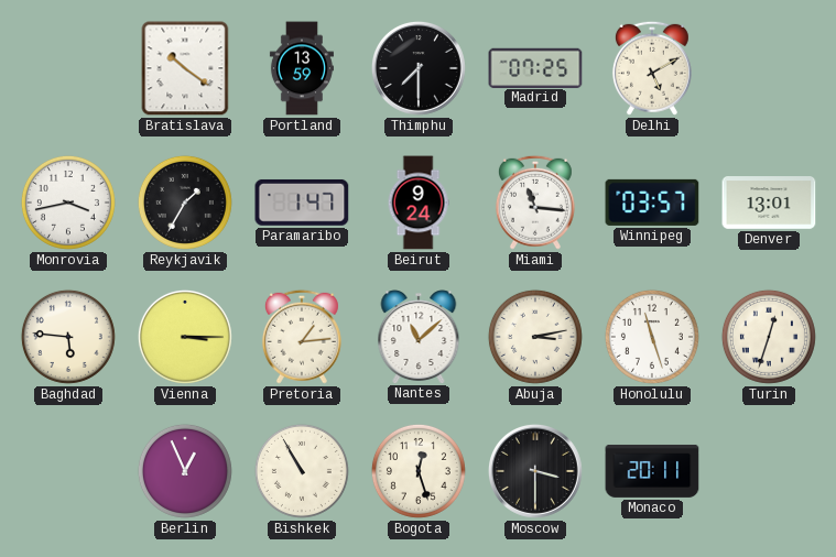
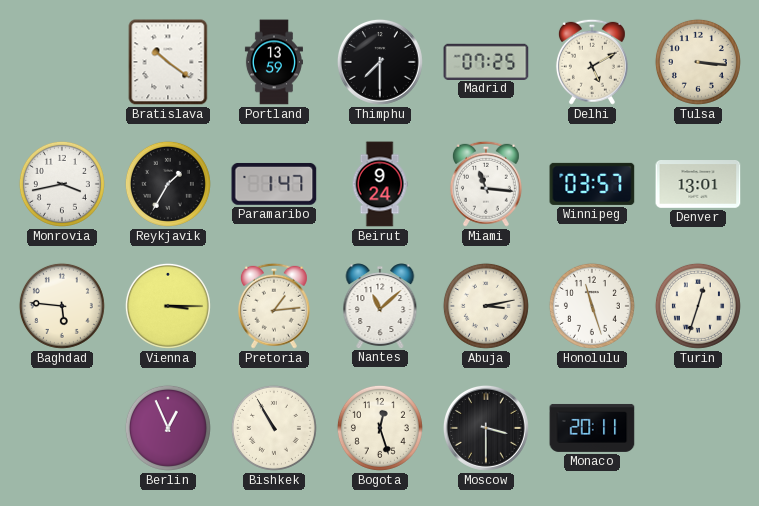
Tulsa: none -> 3:16
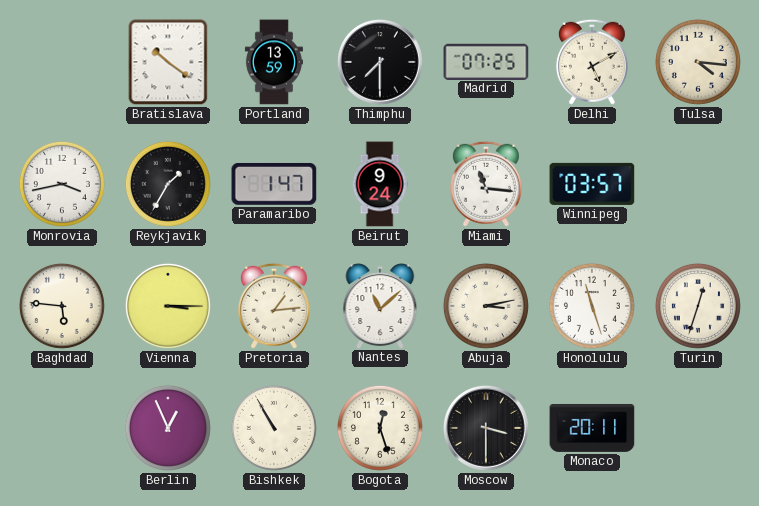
Tulsa: 3:16 -> 4:16
Denver: 13:01 -> none
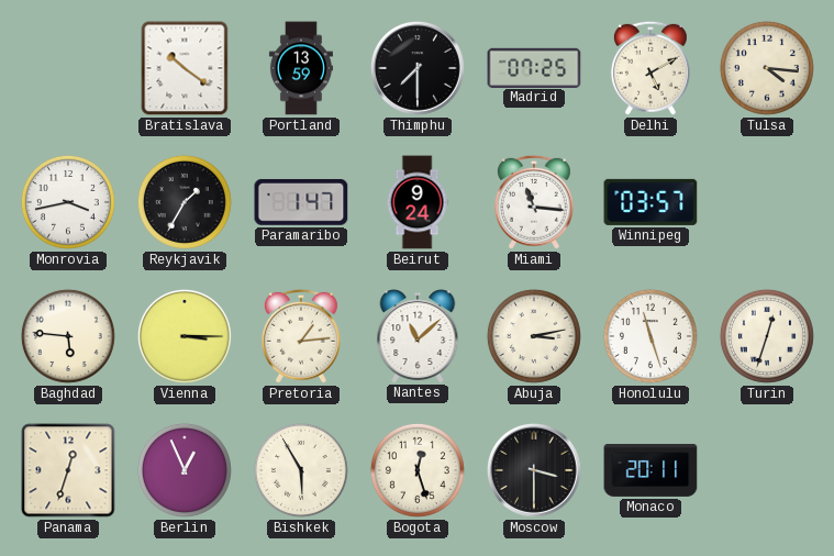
Panama: none -> 12:33
Bishkek: 10:55 -> 5:55
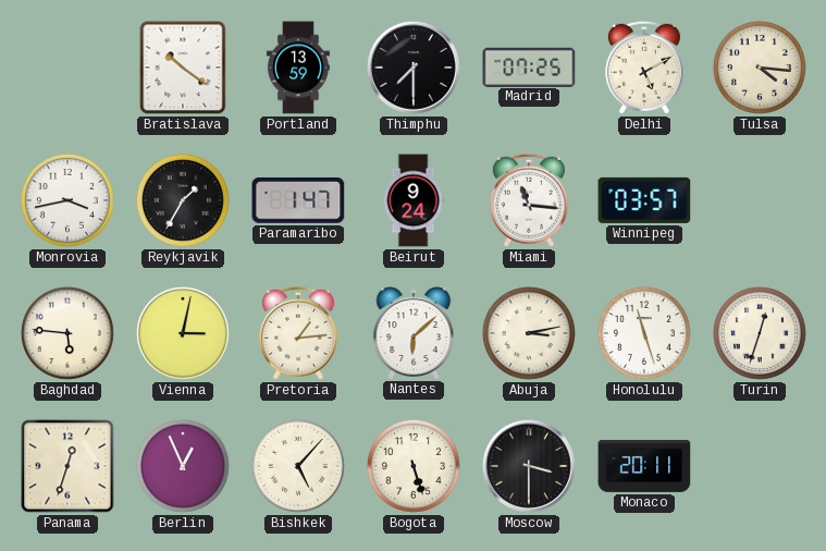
Vienna: 3:15 -> 3:02
Nantes: 11:08 -> 6:08
Bishkek: 5:55 -> 5:07
Bogota: 12:27 -> 5:27
